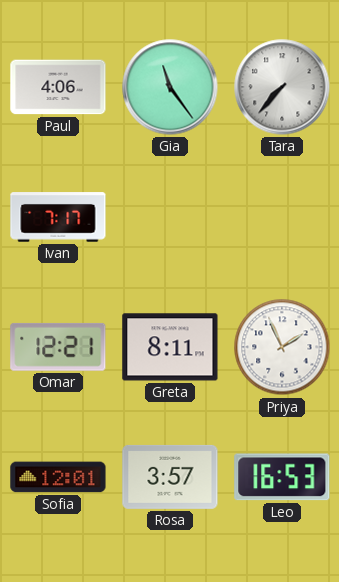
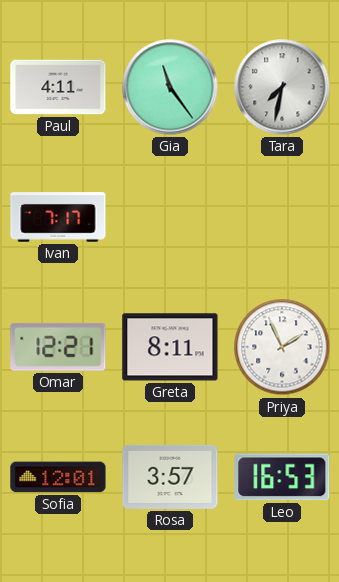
Paul: 4:06 -> 4:11
Tara: 7:37 -> 7:32
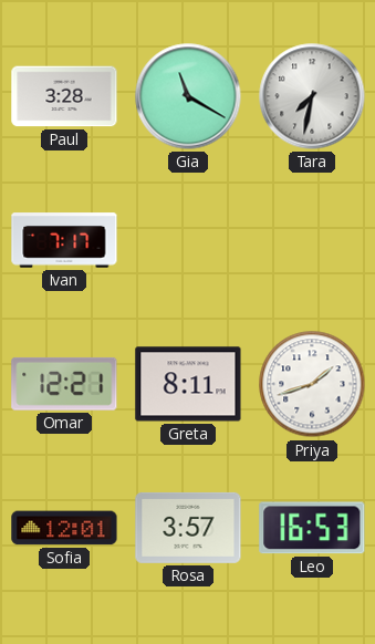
Paul: 4:11 -> 3:28
Gia: 11:24 -> 11:20
Priya: 1:56 -> 1:42
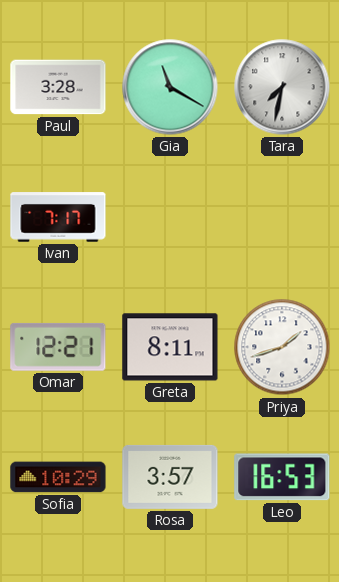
Sofia: 12:01 -> 10:29
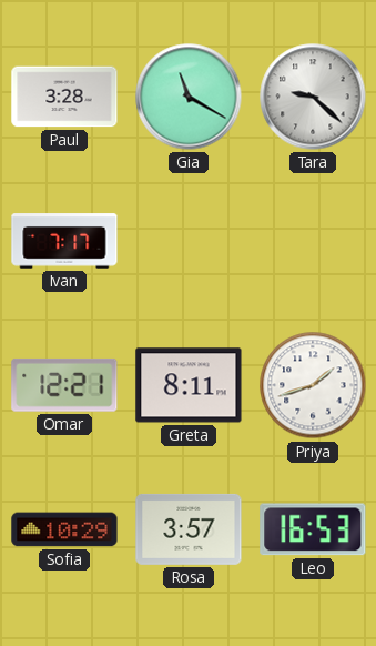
Tara: 7:32 -> 9:22
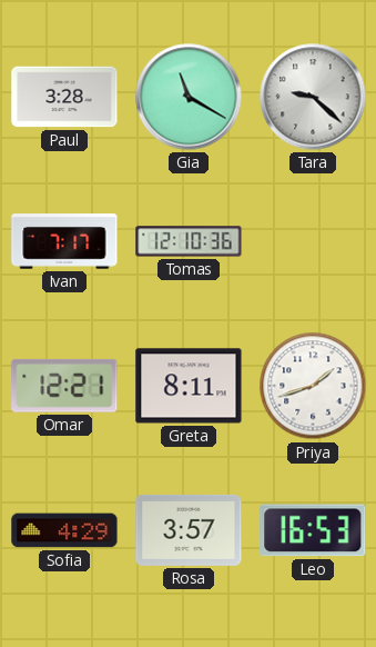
Tomas: none -> 12:10
Sofia: 10:29 -> 4:29
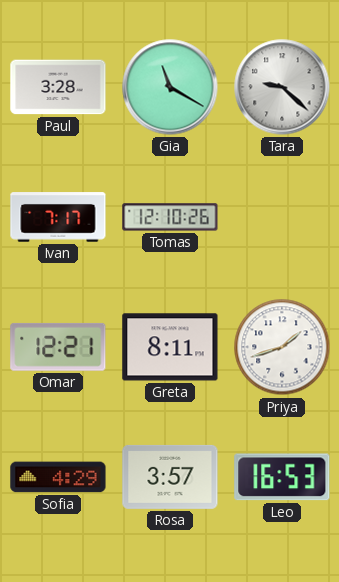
Tomas: 12:10:36 -> 12:10:26
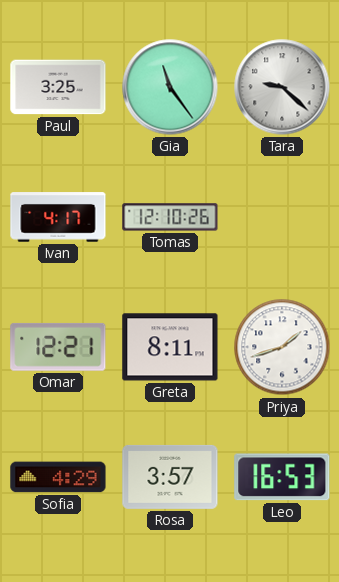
Paul: 3:28 -> 3:25
Gia: 11:20 -> 11:24
Ivan: 7:17 -> 4:17
